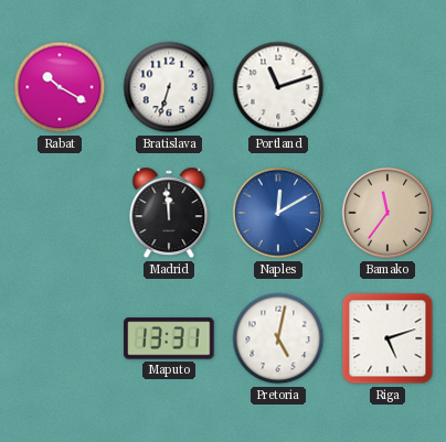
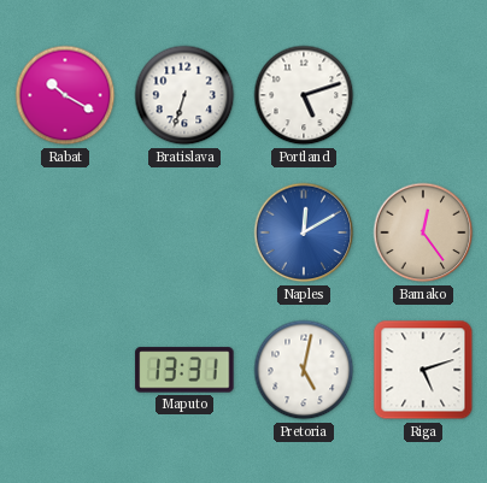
Portland: 11:12 -> 5:12
Madrid: 11:59 -> none
Bamako: 11:36 -> 12:24
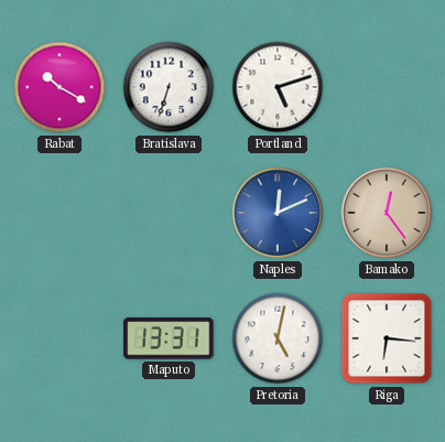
Naples: 12:10 -> 12:11
Riga: 5:12 -> 6:16
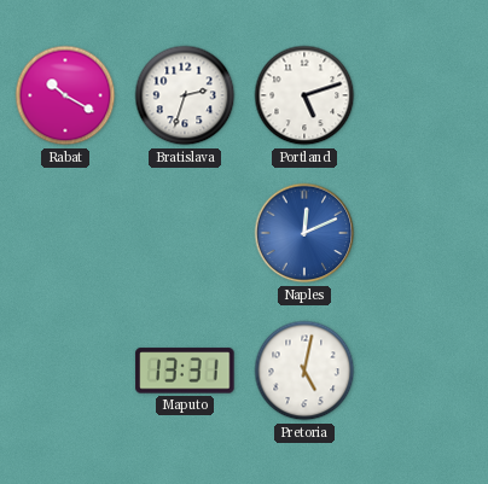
Bratislava: 6:33 -> 2:33
Bamako: 12:24 -> none
Riga: 6:16 -> none
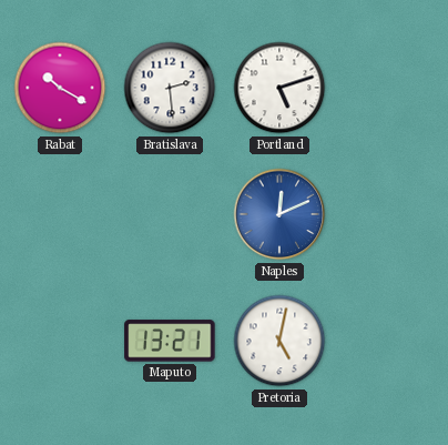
Bratislava: 2:33 -> 2:29
Maputo: 13:31 -> 13:21
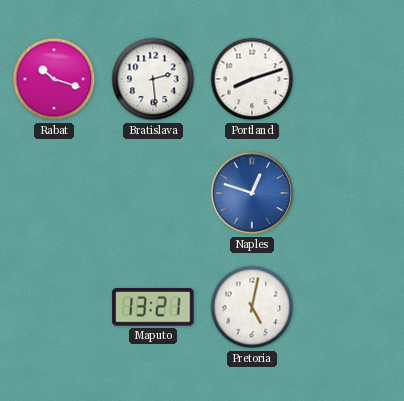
Rabat: 10:20 -> 10:18
Portland: 5:12 -> 8:12
Naples: 12:11 -> 12:48
